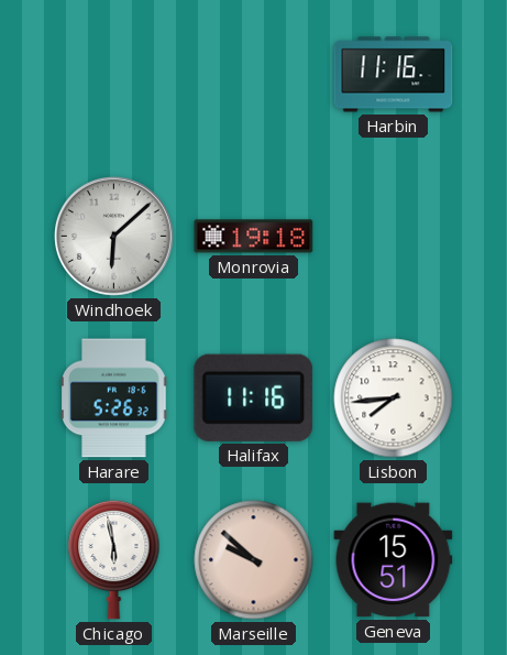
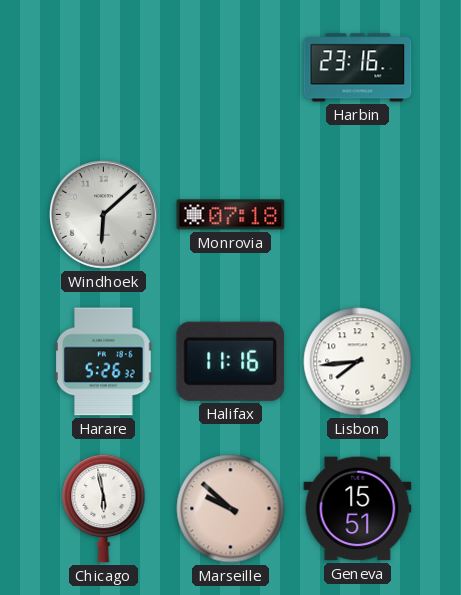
Harbin: 11:16 -> 23:16
Monrovia: 19:18 -> 07:18
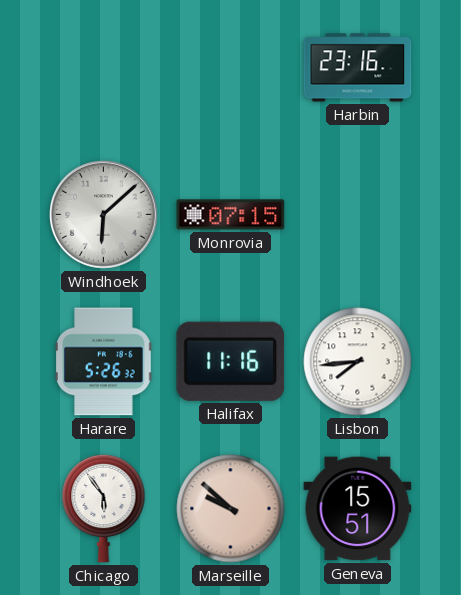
Monrovia: 07:18 -> 07:15
Chicago: 5:58 -> 5:54
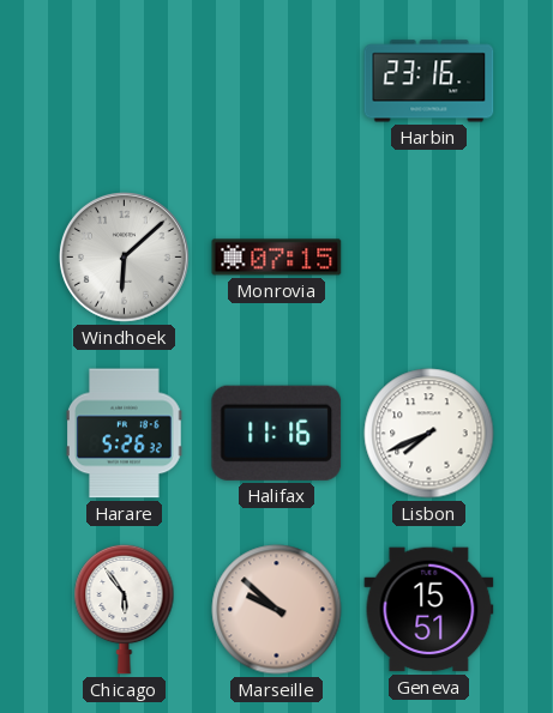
Lisbon: 7:44 -> 7:41
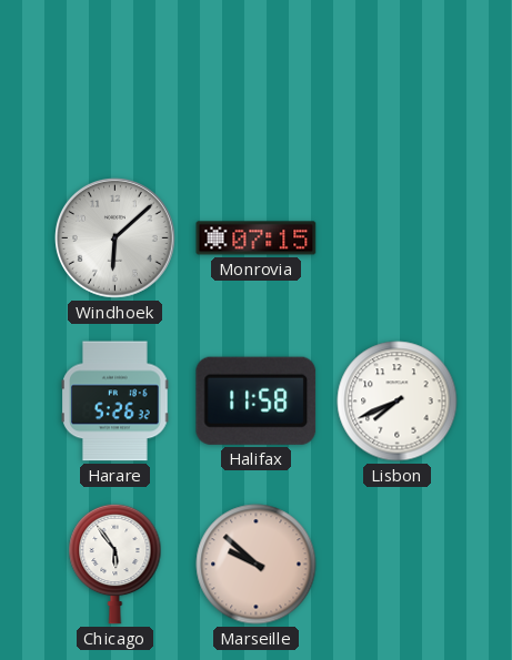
Harbin: 23:16 -> none
Halifax: 11:16 -> 11:58
Geneva: 15:51 -> none
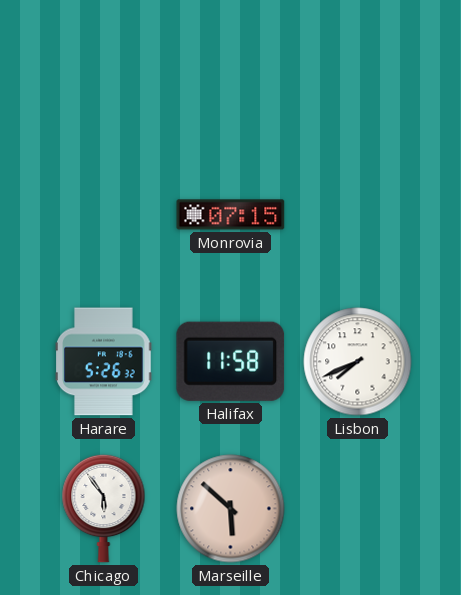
Windhoek: 6:08 -> none
Marseille: 9:52 -> 5:52
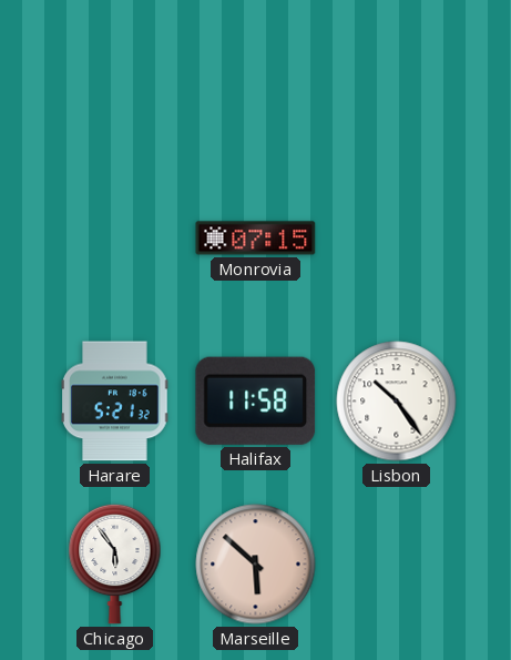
Harare: 5:26 -> 5:21
Lisbon: 7:41 -> 10:24
